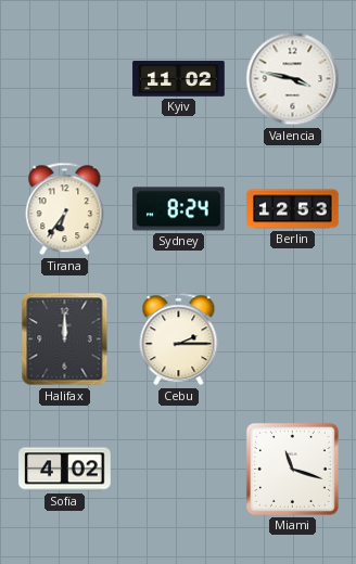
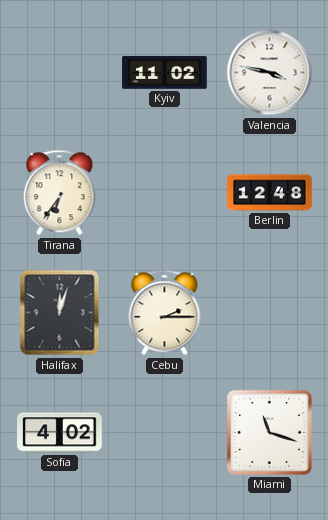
Sydney: 8:24 -> none
Berlin: 12:53 -> 12:48
Halifax: 12:00 -> 12:03
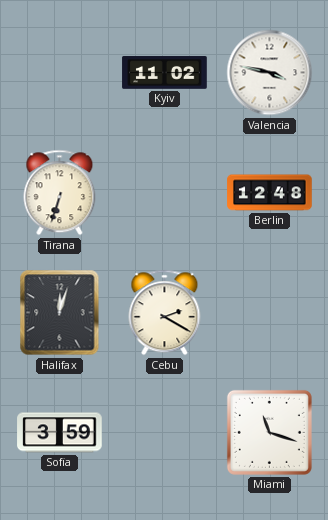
Tirana: 6:36 -> 6:33
Cebu: 2:15 -> 2:20
Sofia: 4:02 -> 3:59
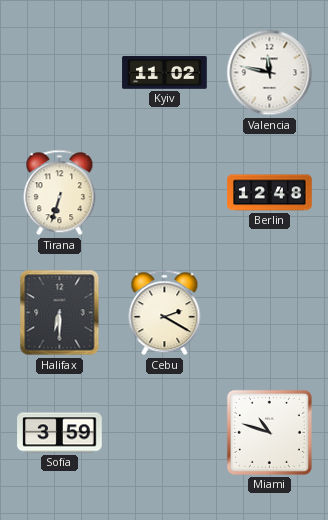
Valencia: 3:47 -> 11:47
Halifax: 12:03 -> 6:30
Miami: 11:18 -> 10:48
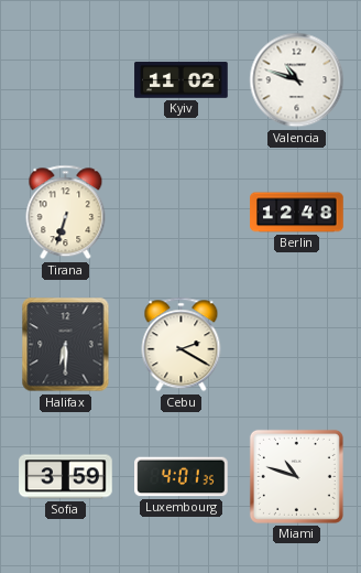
Valencia: 11:47 -> 10:48
Luxembourg: none -> 4:01
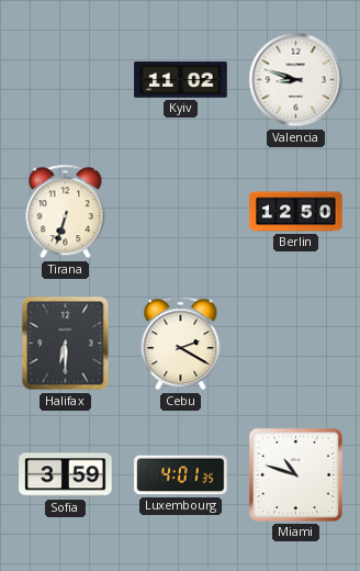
Valencia: 10:48 -> 8:48
Berlin: 12:48 -> 12:50
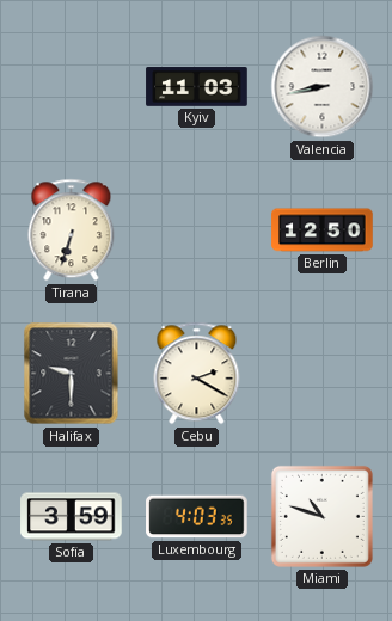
Kyiv: 11:02 -> 11:03
Valencia: 8:48 -> 8:43
Halifax: 6:30 -> 9:30
Luxembourg: 4:01 -> 4:03
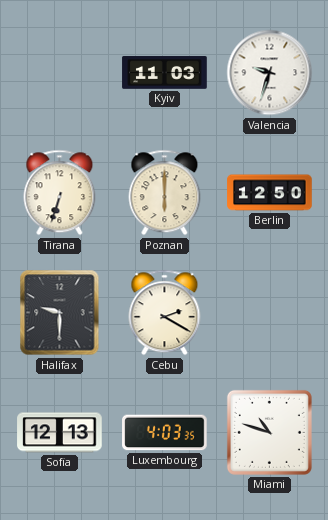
Valencia: 8:43 -> 9:33
Poznan: none -> 6:00
Sofia: 3:59 -> 12:13
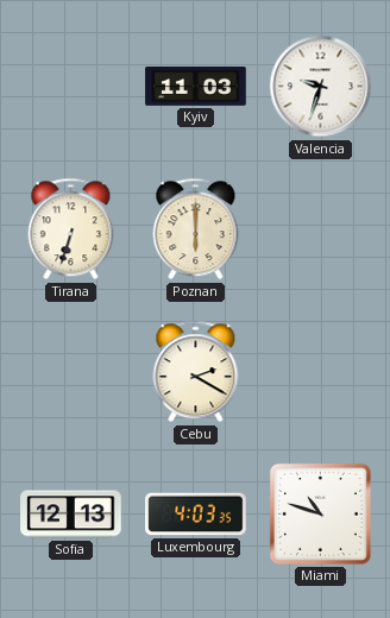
Berlin: 12:50 -> none
Halifax: 9:30 -> none
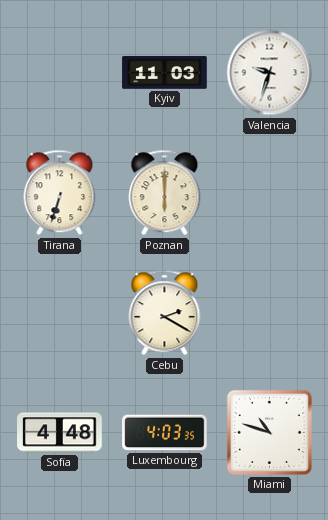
Sofia: 12:13 -> 4:48
